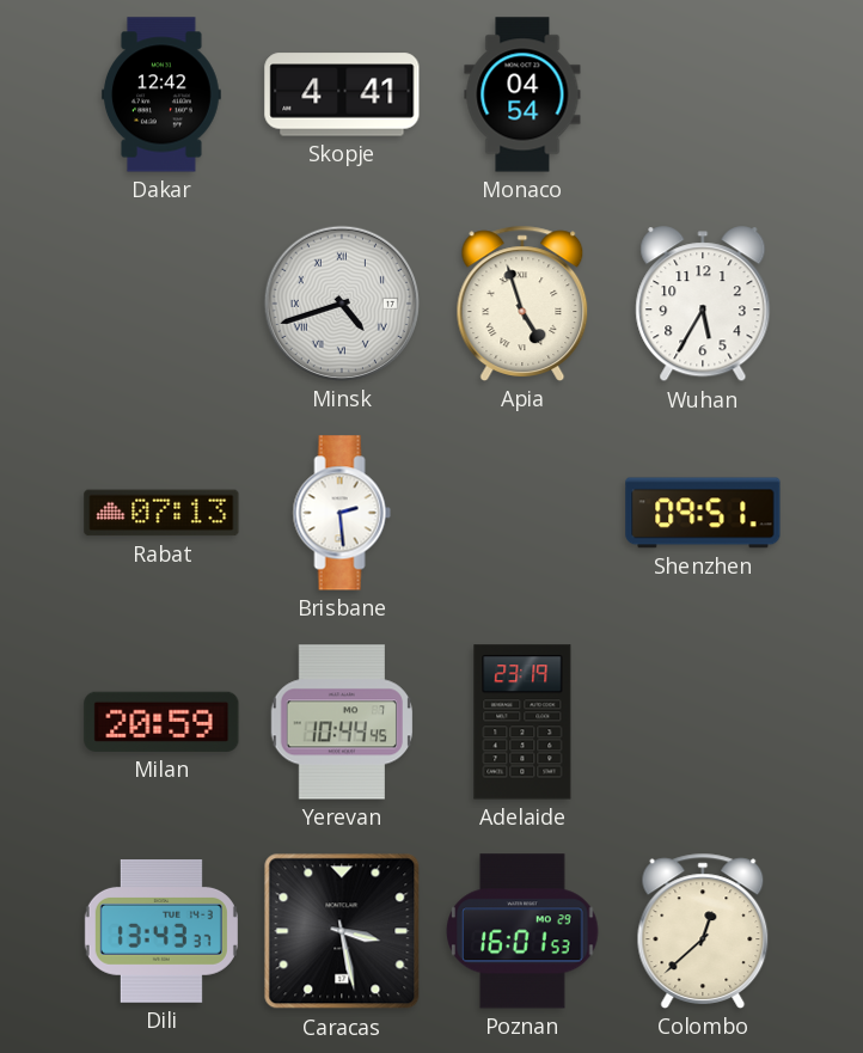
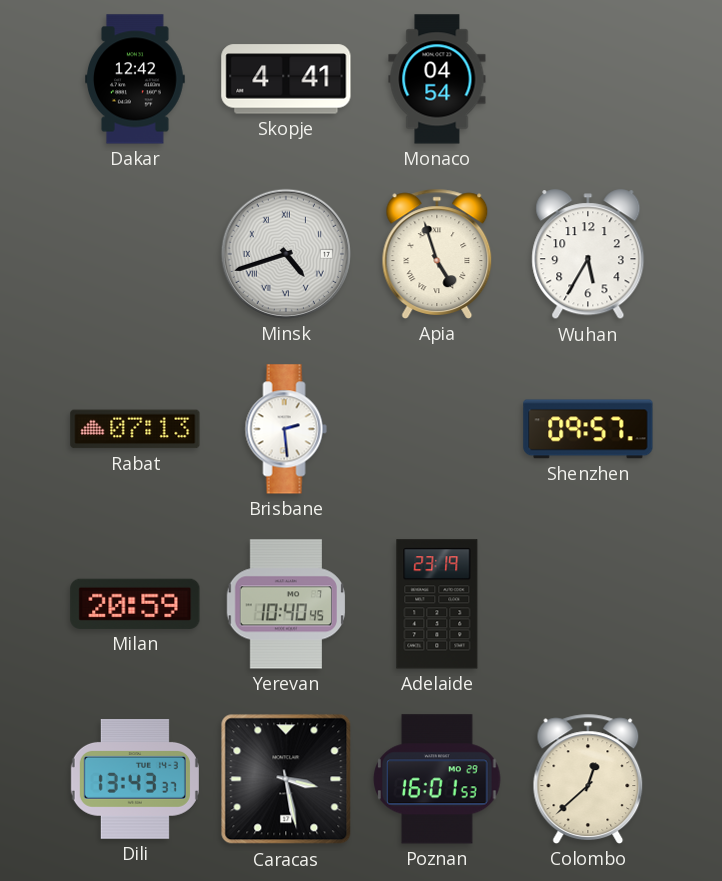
Shenzhen: 09:51 -> 09:57
Yerevan: 10:44 -> 10:40
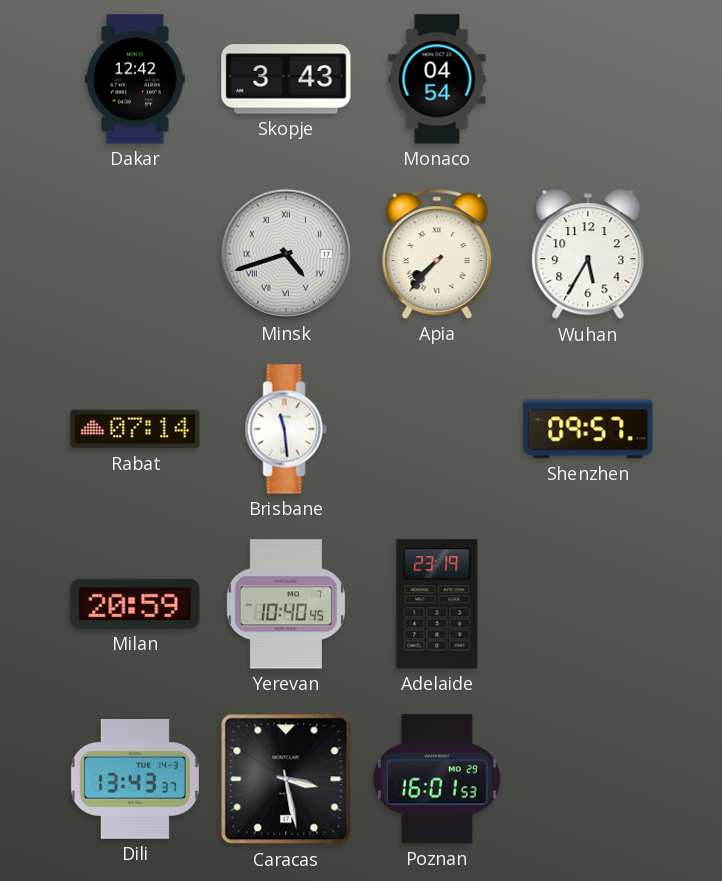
Skopje: 4:41 -> 3:43
Apia: 4:57 -> 7:37
Rabat: 07:13 -> 07:14
Brisbane: 2:29 -> 11:29
Colombo: 12:38 -> none
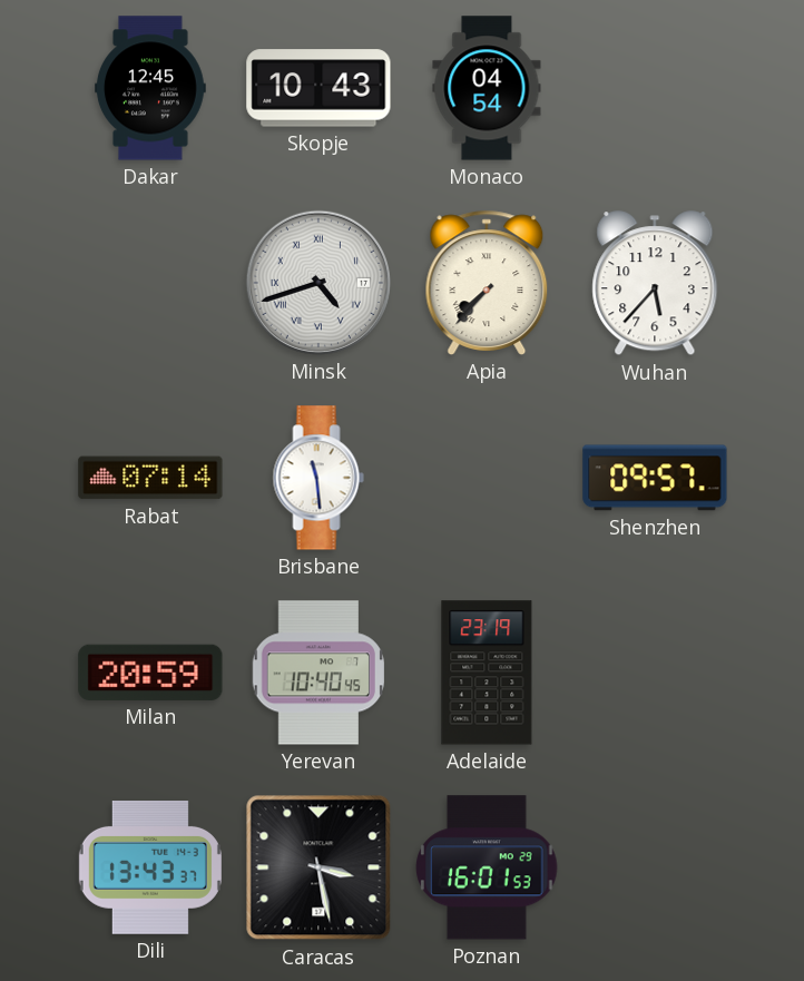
Dakar: 12:42 -> 12:45
Skopje: 3:43 -> 10:43
Wuhan: 5:35 -> 5:37
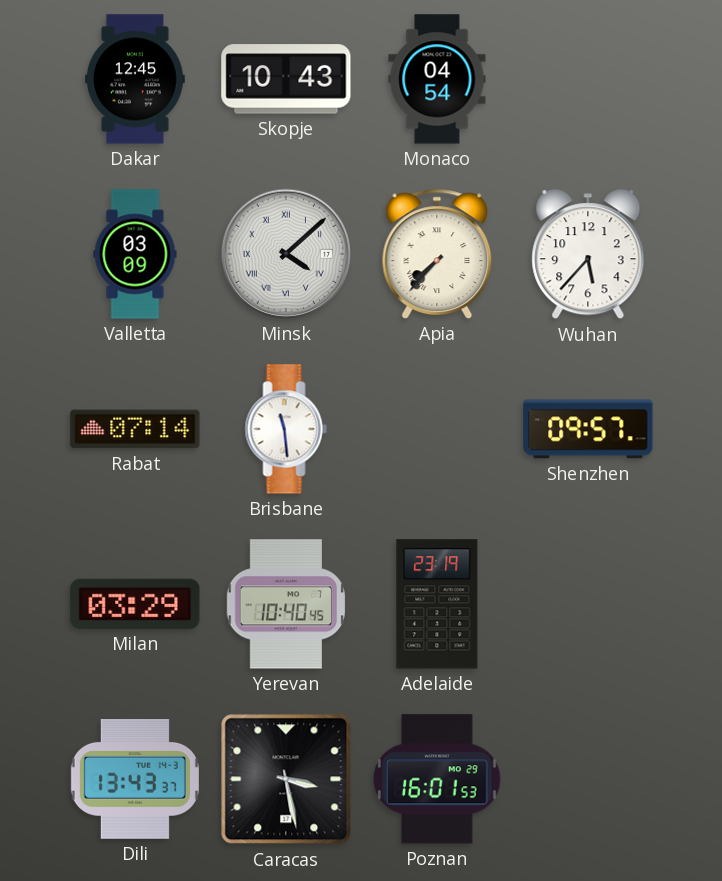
Valletta: none -> 03:09
Minsk: 4:42 -> 4:08
Milan: 20:59 -> 03:29
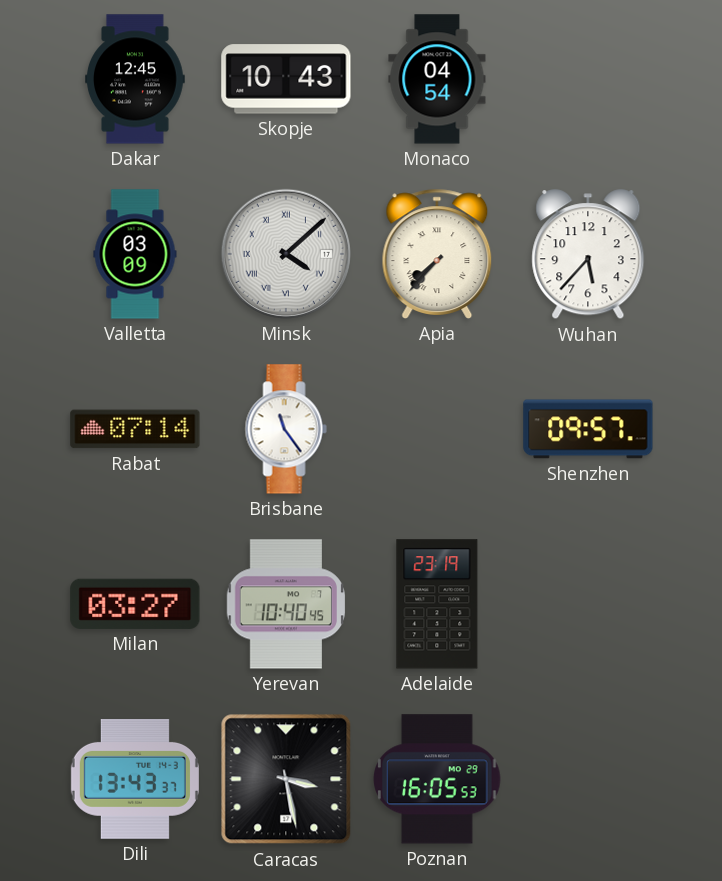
Brisbane: 11:29 -> 11:24
Milan: 03:29 -> 03:27
Poznan: 16:01 -> 16:05
